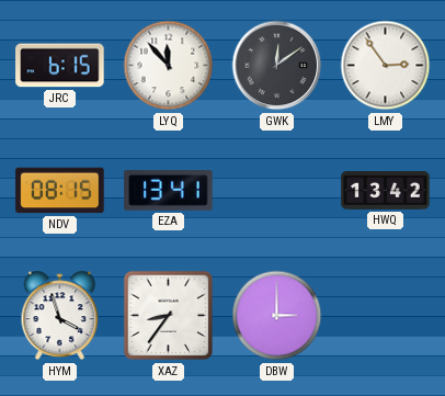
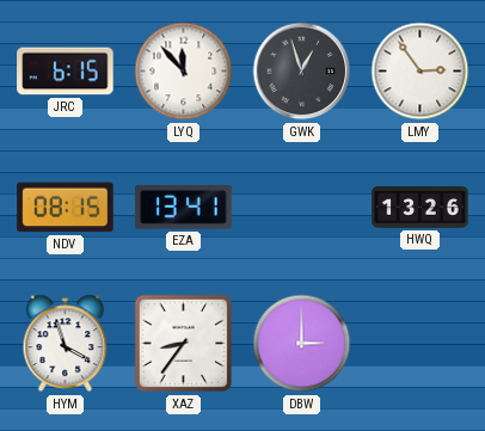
GWK: 12:09 -> 12:57
HWQ: 13:42 -> 13:26
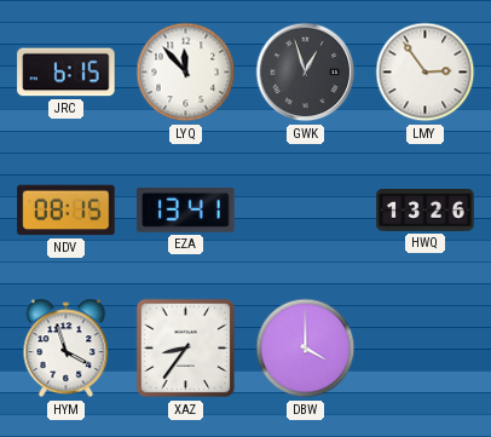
DBW: 3:00 -> 4:00
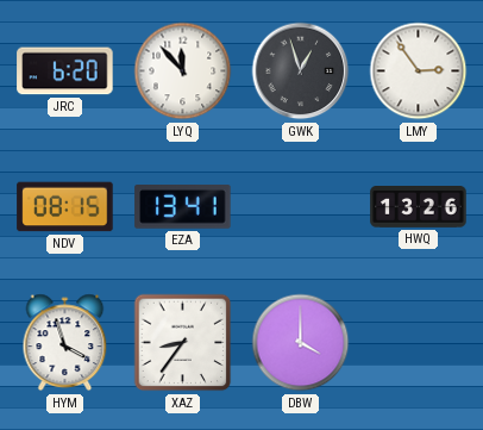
JRC: 6:15 -> 6:20
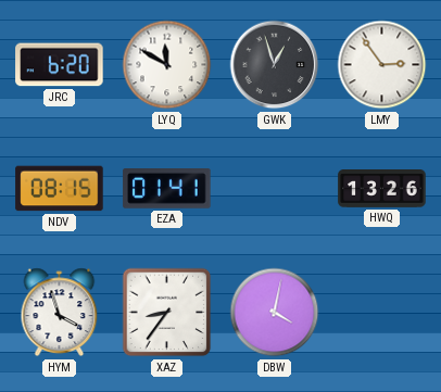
LYQ: 11:53 -> 11:50
EZA: 13:41 -> 01:41
DBW: 4:00 -> 4:02
